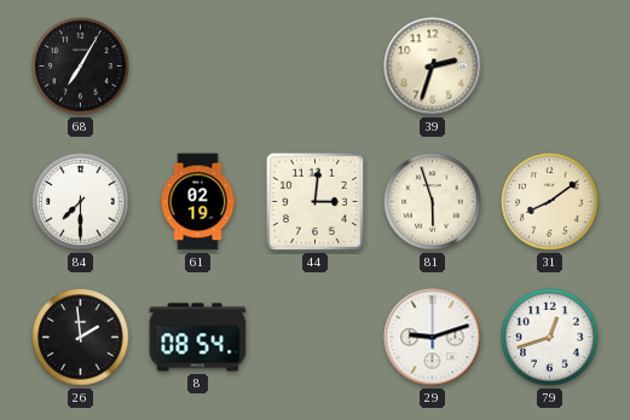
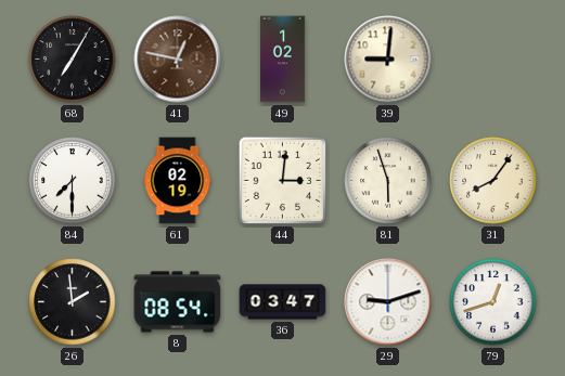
41: none -> 12:47
49: none -> 1:02
39: 2:33 -> 9:01
31: 8:09 -> 8:06
36: none -> 03:47
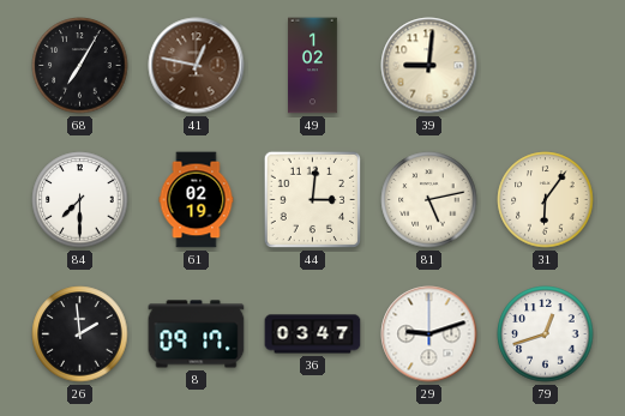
81: 5:57 -> 5:13
31: 8:06 -> 6:06
8: 08:54 -> 09:17
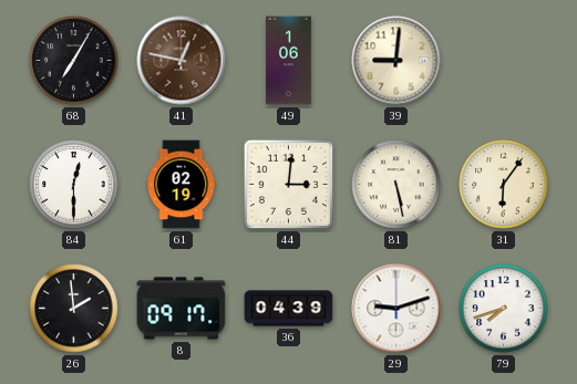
49: 1:02 -> 1:06
84: 7:30 -> 12:30
81: 5:13 -> 5:28
36: 03:47 -> 04:39
79: 12:42 -> 7:42
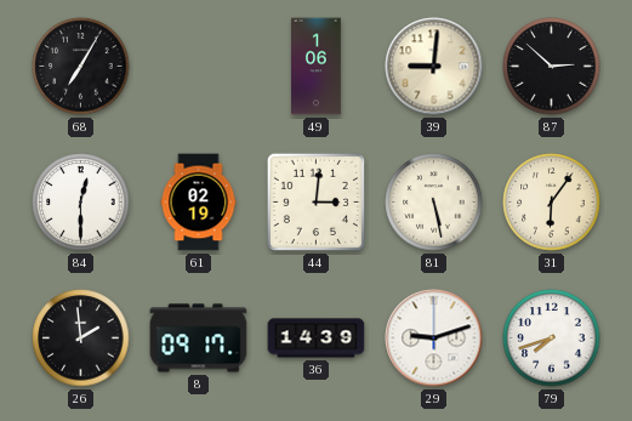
41: 12:47 -> none
87: none -> 2:52
36: 04:39 -> 14:39
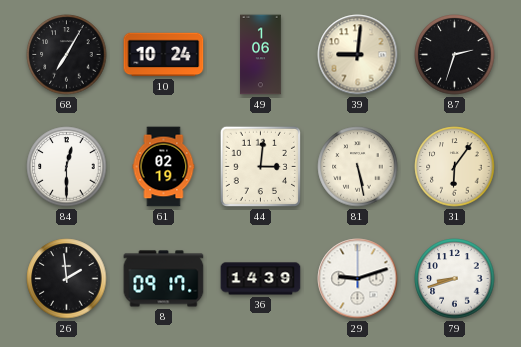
10: none -> 10:24
87: 2:52 -> 2:33
79: 7:42 -> 8:42
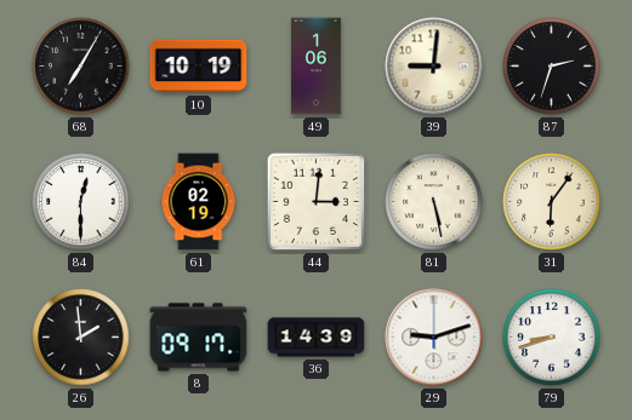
10: 10:24 -> 10:19
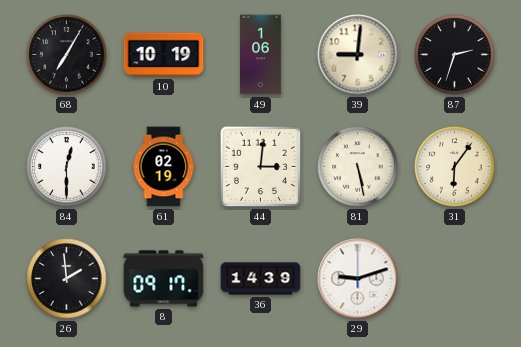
79: 8:42 -> none
